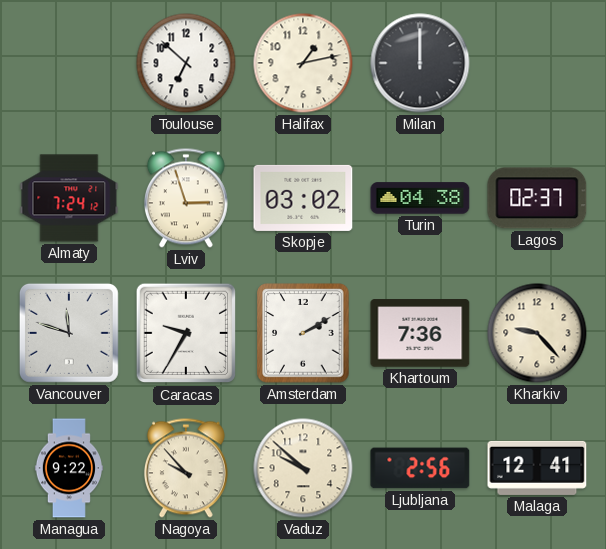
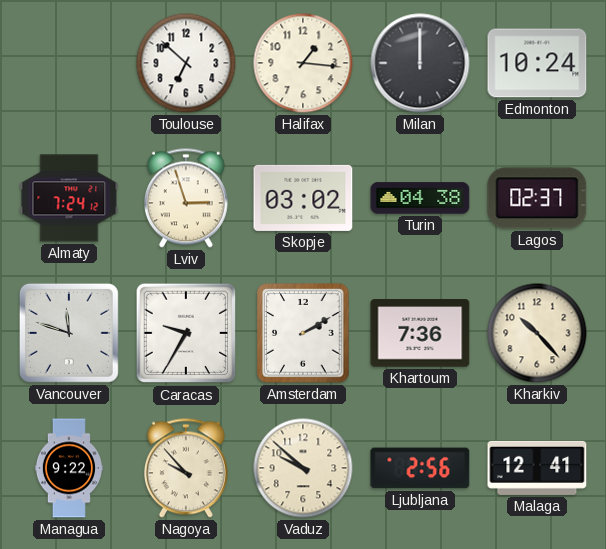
Halifax: 1:13 -> 1:16
Edmonton: none -> 10:24
Kharkiv: 9:23 -> 10:23
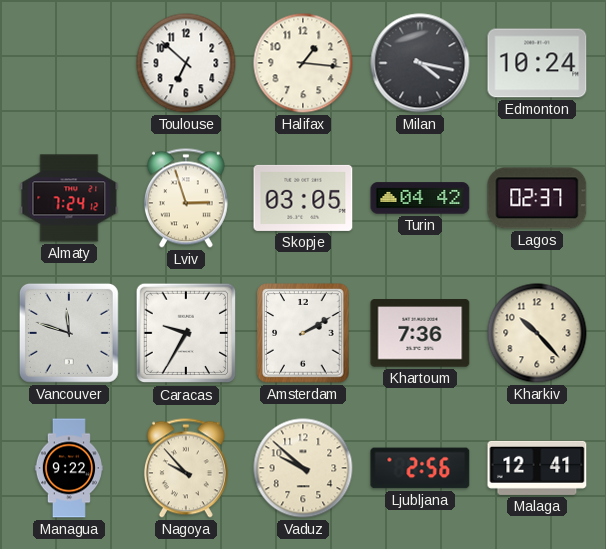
Milan: 12:00 -> 4:17
Skopje: 03:02 -> 03:05
Turin: 04:38 -> 04:42
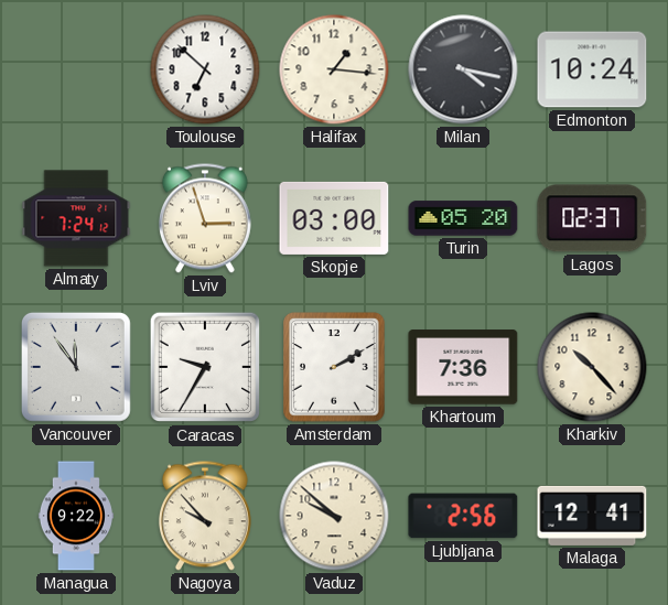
Skopje: 03:05 -> 03:00
Turin: 04:42 -> 05:20
Vancouver: 11:48 -> 11:54
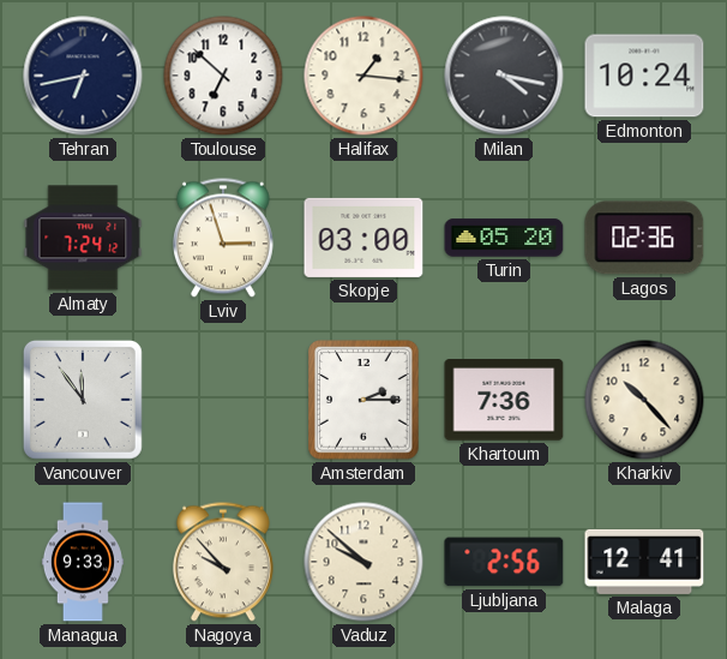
Tehran: none -> 6:43
Lagos: 02:37 -> 02:36
Caracas: 9:35 -> none
Amsterdam: 2:10 -> 2:15
Managua: 9:22 -> 9:33
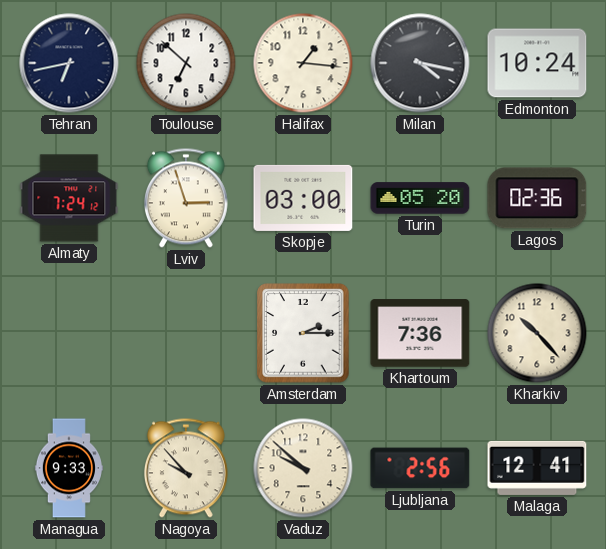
Vancouver: 11:54 -> none
